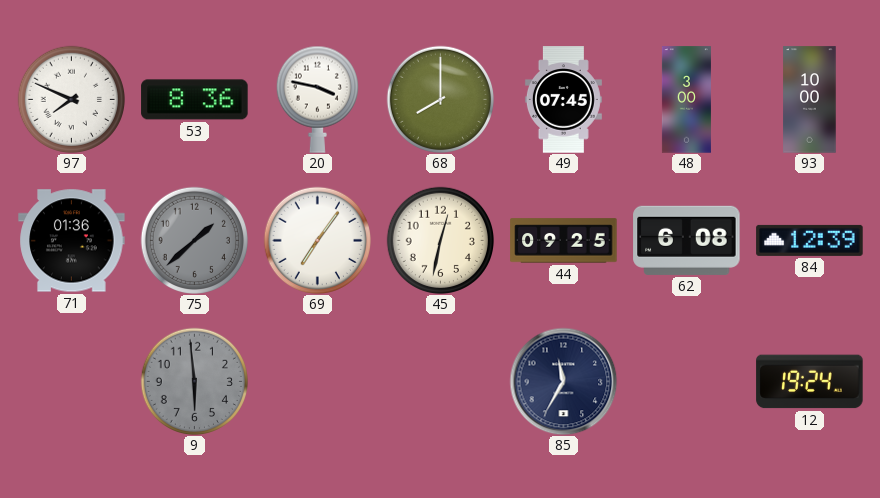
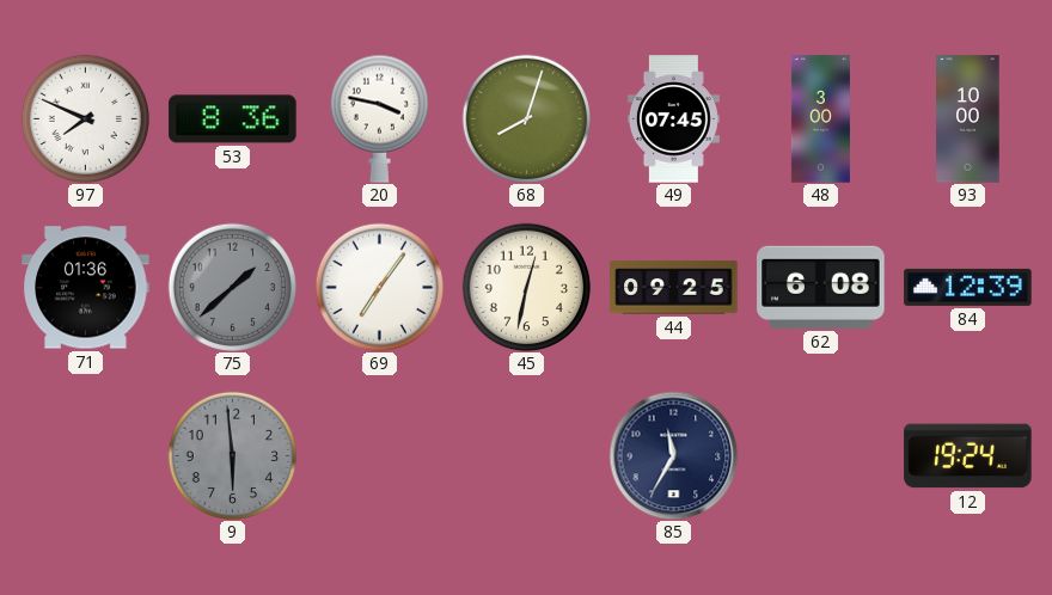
68: 8:00 -> 8:03
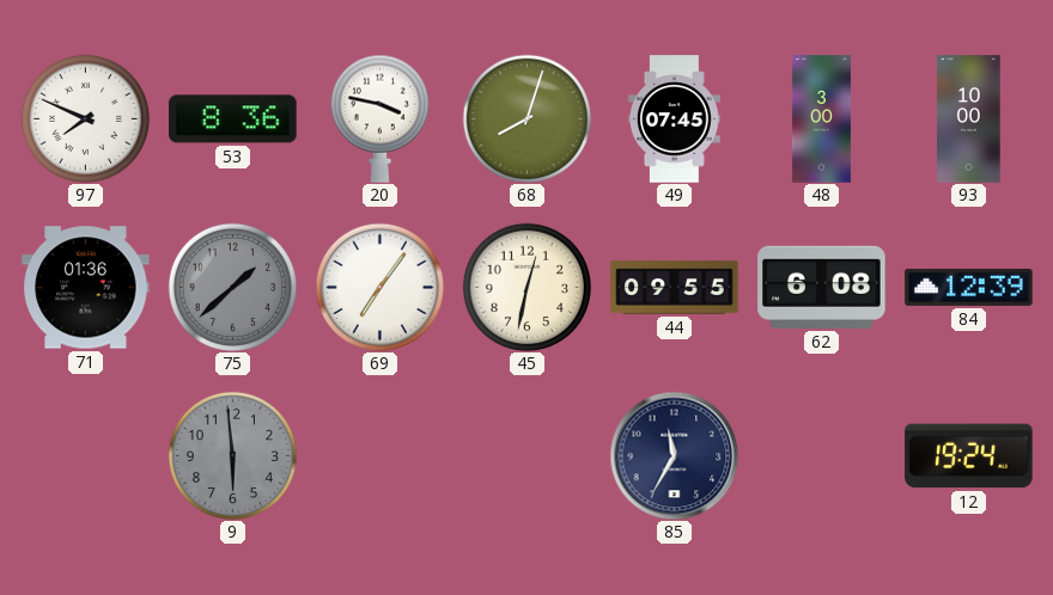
44: 09:25 -> 09:55
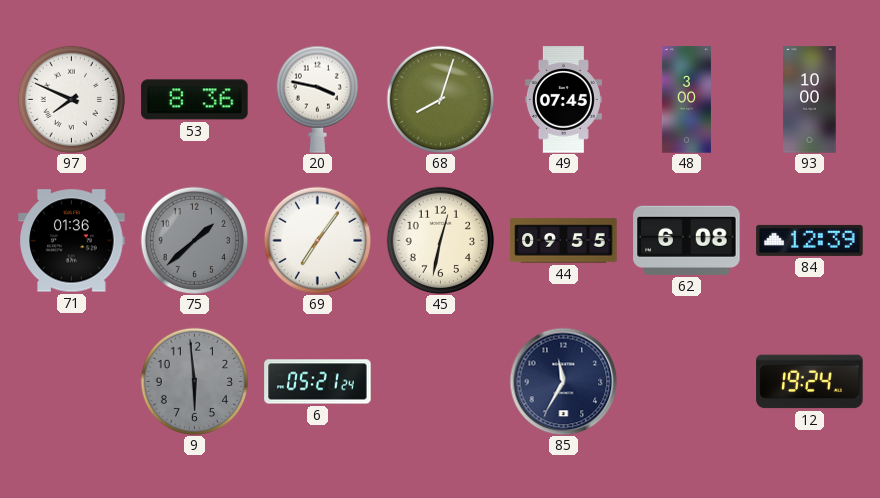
6: none -> 05:21
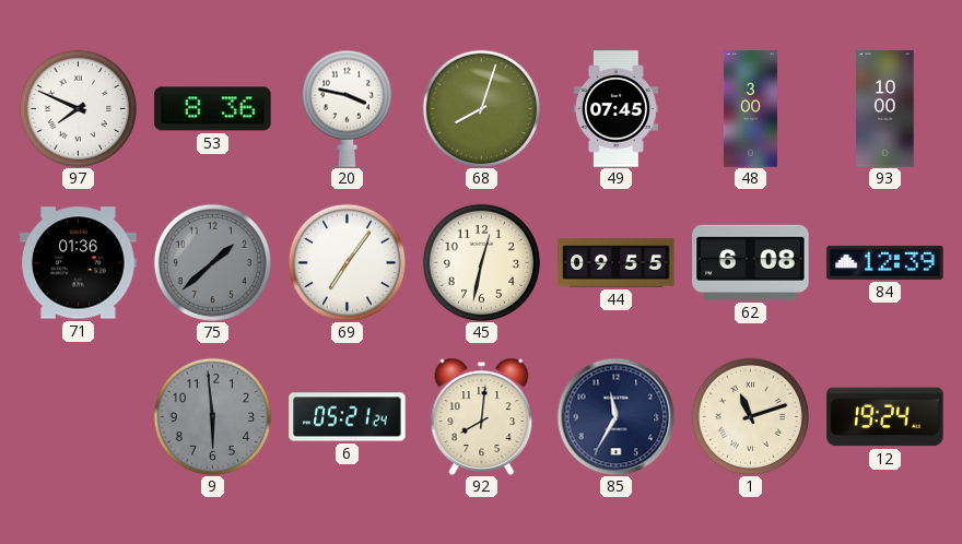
92: none -> 8:01
1: none -> 11:12
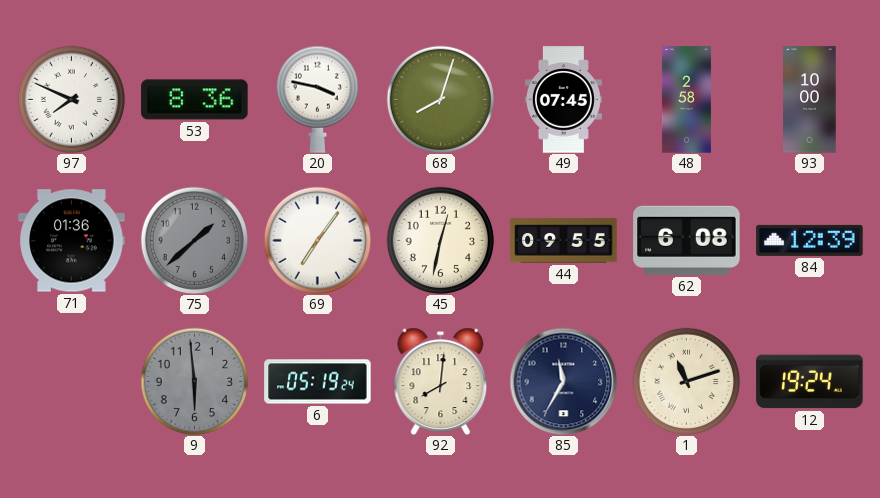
48: 3:00 -> 2:58
6: 05:21 -> 05:19
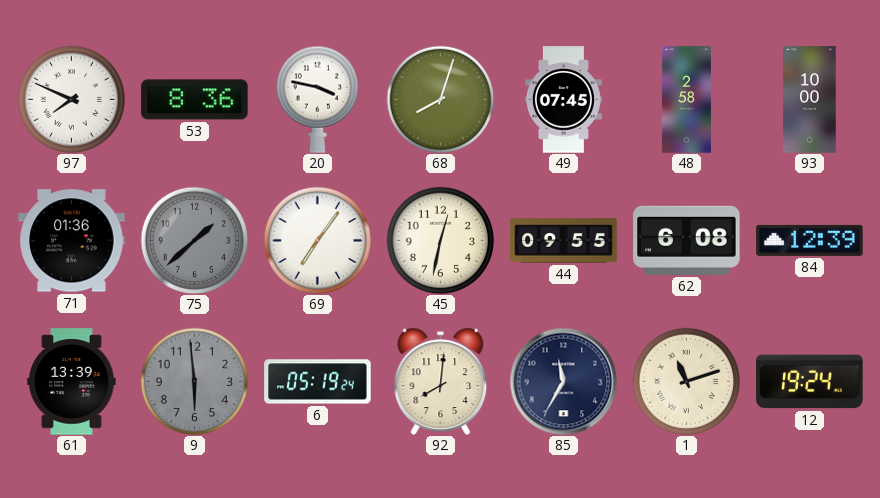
61: none -> 13:39
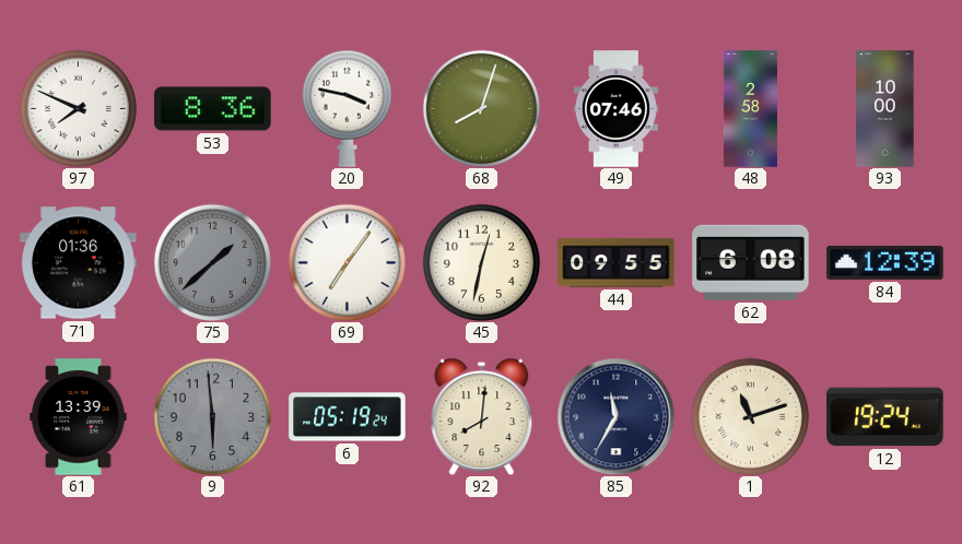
49: 07:45 -> 07:46
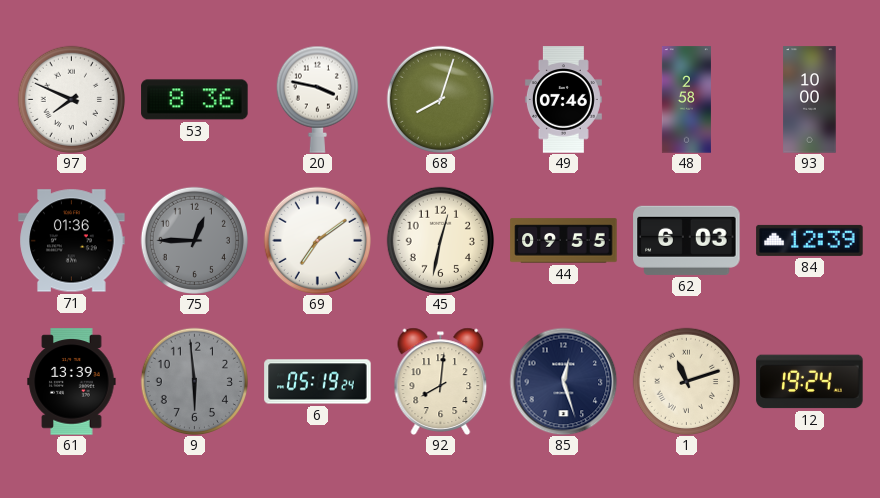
75: 1:38 -> 12:45
69: 7:06 -> 7:09
62: 6:08 -> 6:03
85: 11:35 -> 12:27
